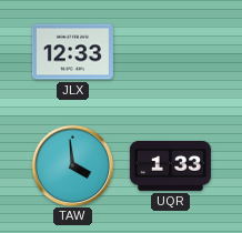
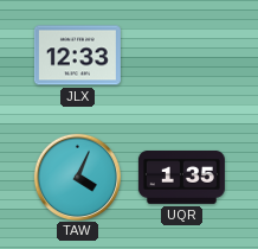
TAW: 3:59 -> 4:04
UQR: 1:33 -> 1:35
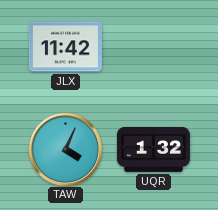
JLX: 12:33 -> 11:42
UQR: 1:35 -> 1:32
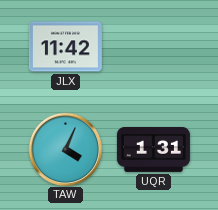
UQR: 1:32 -> 1:31
